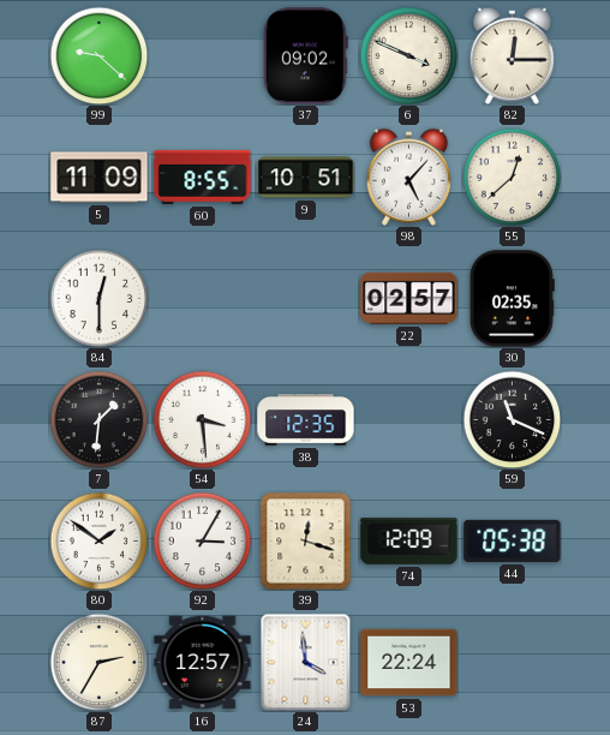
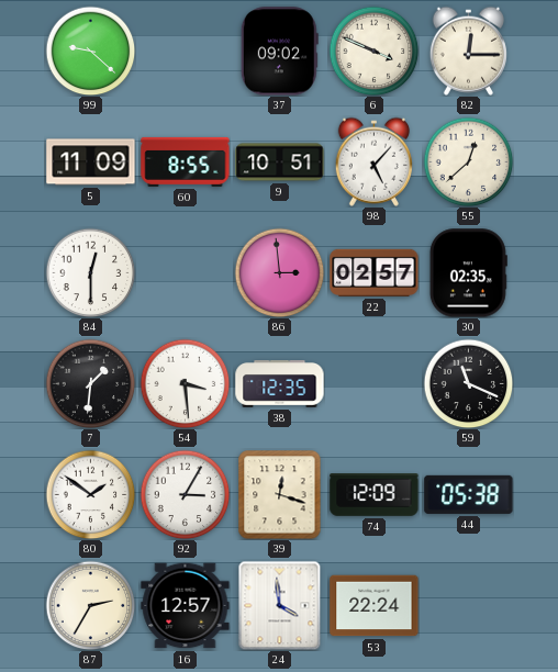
86: none -> 2:59
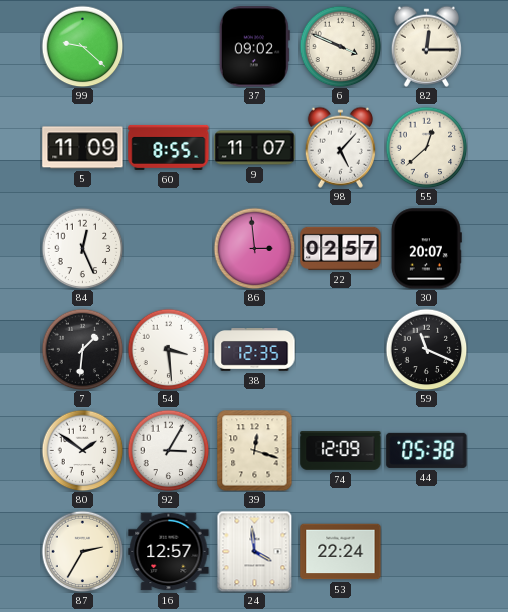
9: 10:51 -> 11:07
84: 12:30 -> 12:26
30: 02:35 -> 20:07
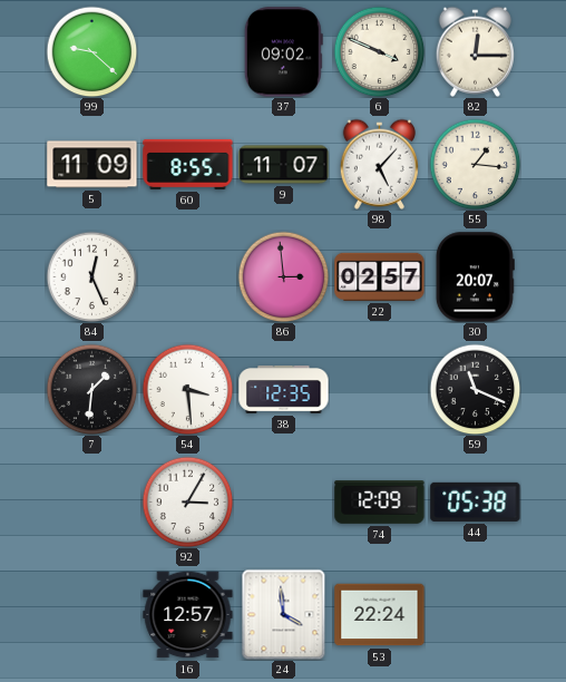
55: 12:38 -> 1:16
80: 1:51 -> none
39: 12:18 -> none
87: 2:35 -> none
